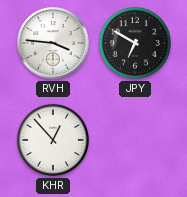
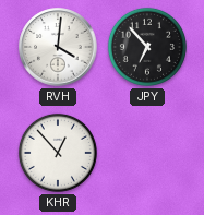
RVH: 3:46 -> 4:01
JPY: 6:50 -> 6:53
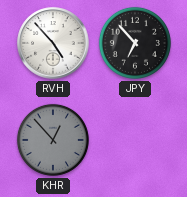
RVH: 4:01 -> 4:53
KHR dial: white -> grey
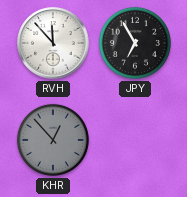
RVH: 4:53 -> 11:53
JPY: 6:53 -> 6:55
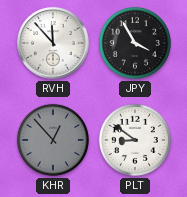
JPY: 6:55 -> 3:55
PLT: none -> 8:51
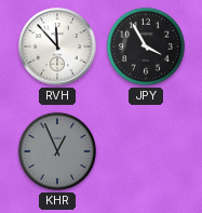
KHR: 12:53 -> 12:56
PLT: 8:51 -> none
